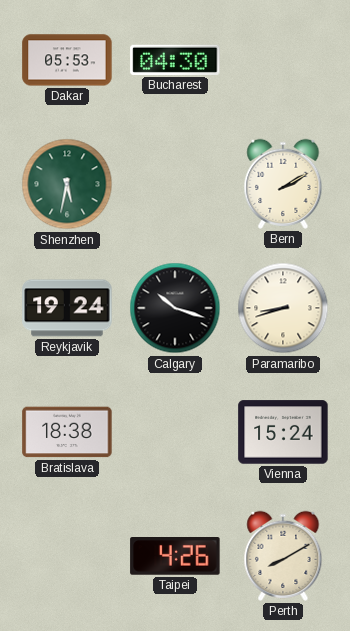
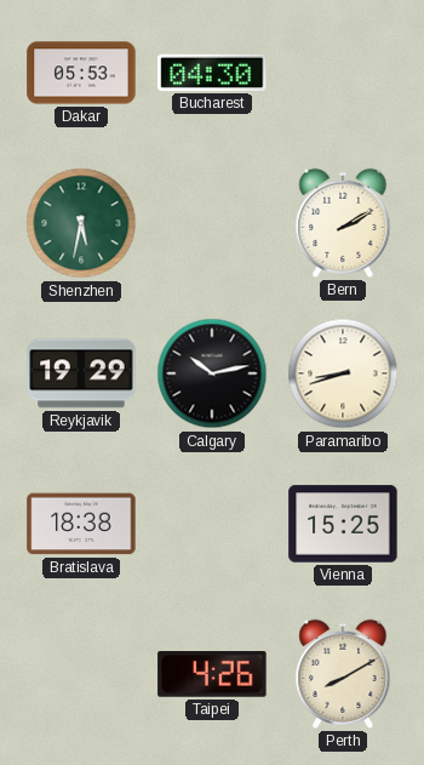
Reykjavik: 19:24 -> 19:29
Calgary: 10:18 -> 10:13
Vienna: 15:24 -> 15:25
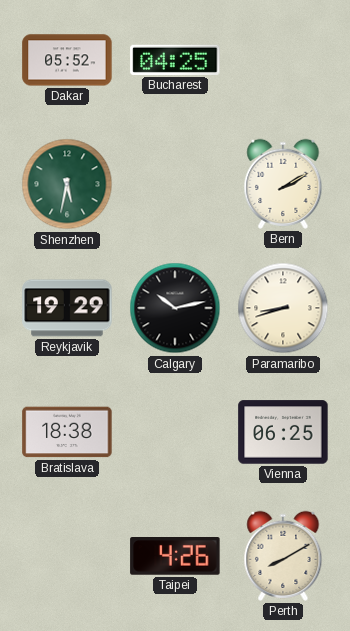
Dakar: 05:53 -> 05:52
Bucharest: 04:30 -> 04:25
Vienna: 15:25 -> 06:25
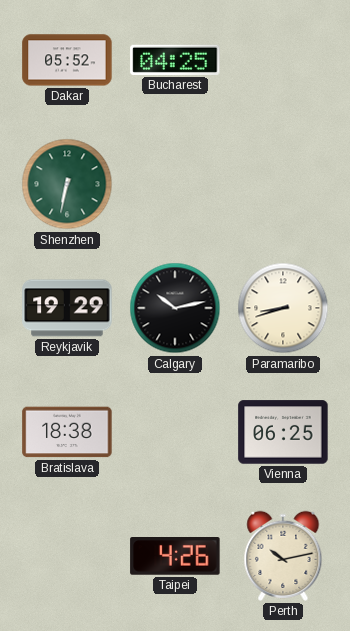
Shenzhen: 5:32 -> 6:32
Bern: 2:10 -> none
Perth: 8:10 -> 10:13
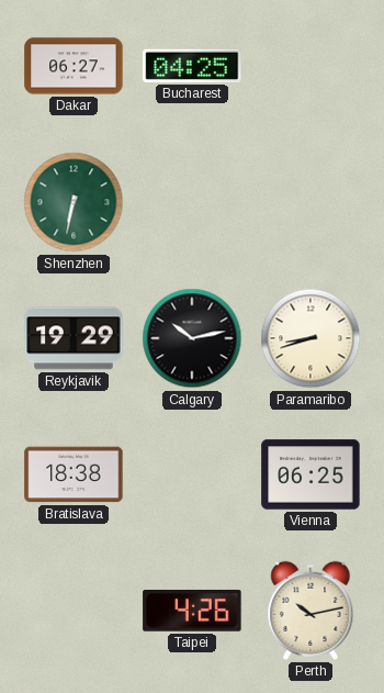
Dakar: 05:52 -> 06:27
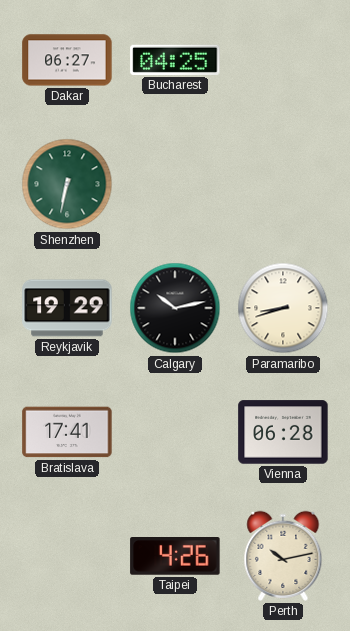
Bratislava: 18:38 -> 17:41
Vienna: 06:25 -> 06:28
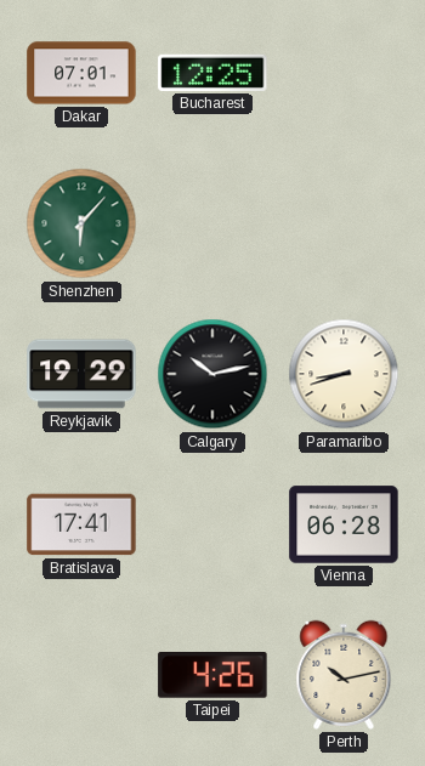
Dakar: 06:27 -> 07:01
Bucharest: 04:25 -> 12:25
Shenzhen: 6:32 -> 6:07
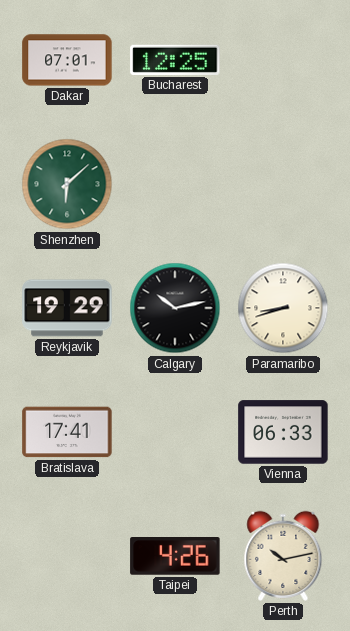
Shenzhen: 6:07 -> 6:08
Vienna: 06:28 -> 06:33
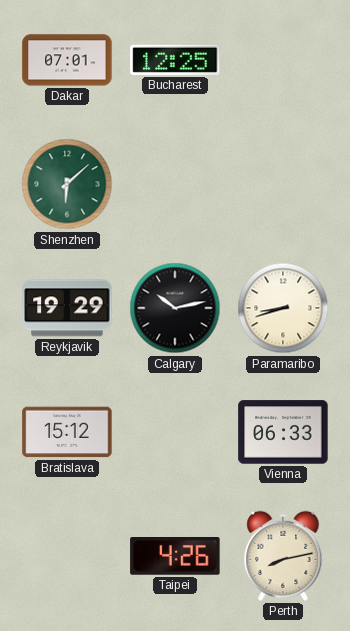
Bratislava: 17:41 -> 15:12
Perth: 10:13 -> 8:13
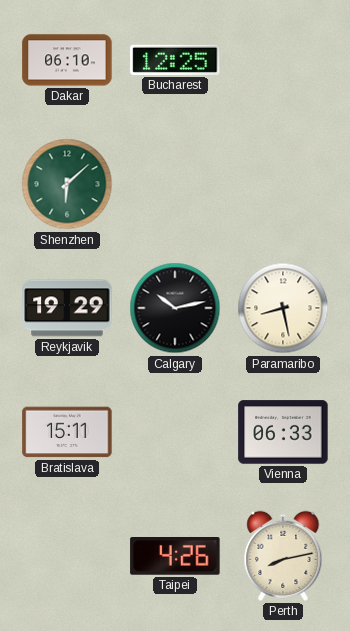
Dakar: 07:01 -> 06:10
Paramaribo: 8:42 -> 8:28
Bratislava: 15:12 -> 15:11
